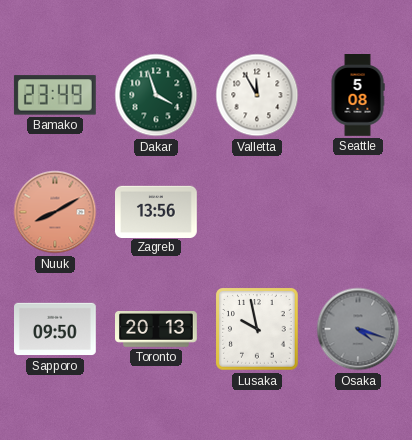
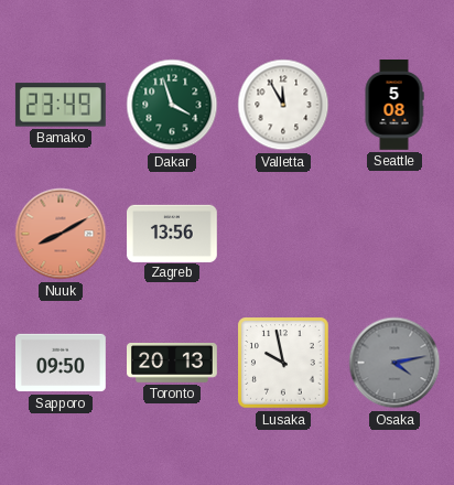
Osaka: 4:18 -> 4:13
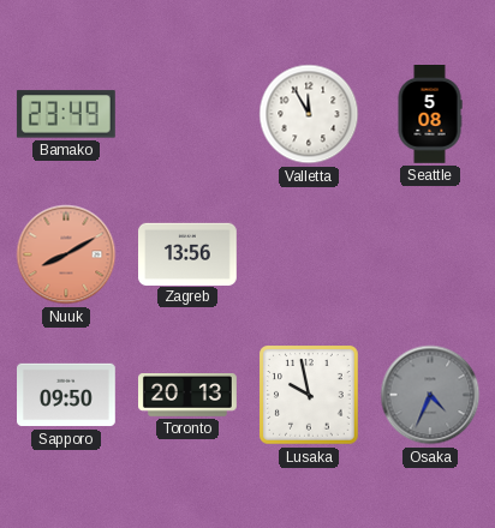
Dakar: 3:57 -> none
Osaka: 4:13 -> 4:34
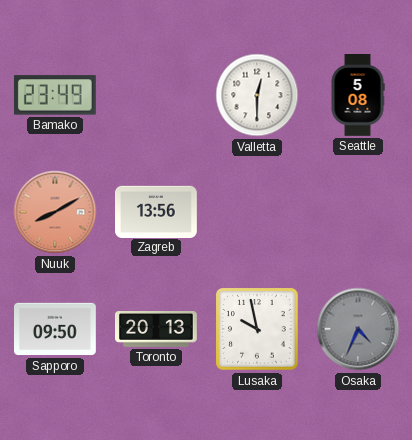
Valletta: 11:55 -> 12:30
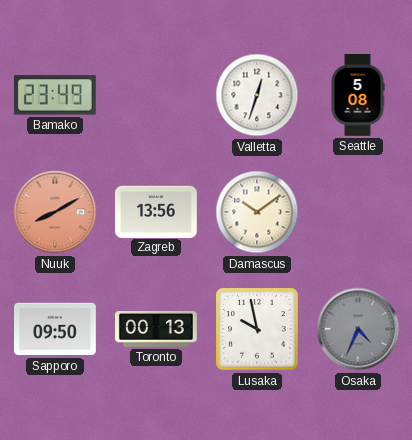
Valletta: 12:30 -> 12:33
Damascus: none -> 10:09
Toronto: 20:13 -> 00:13
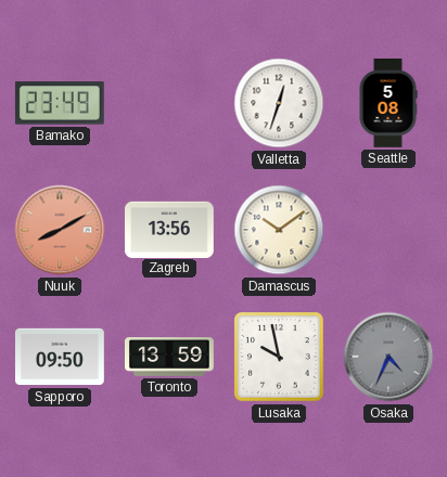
Toronto: 00:13 -> 13:59
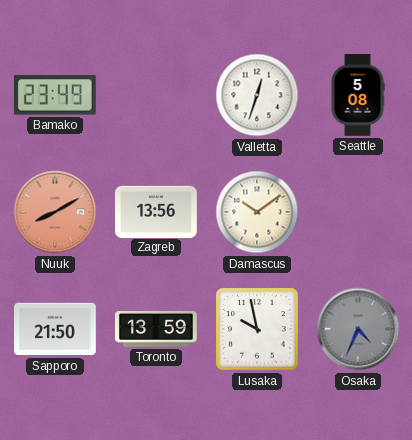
Sapporo: 09:50 -> 21:50
